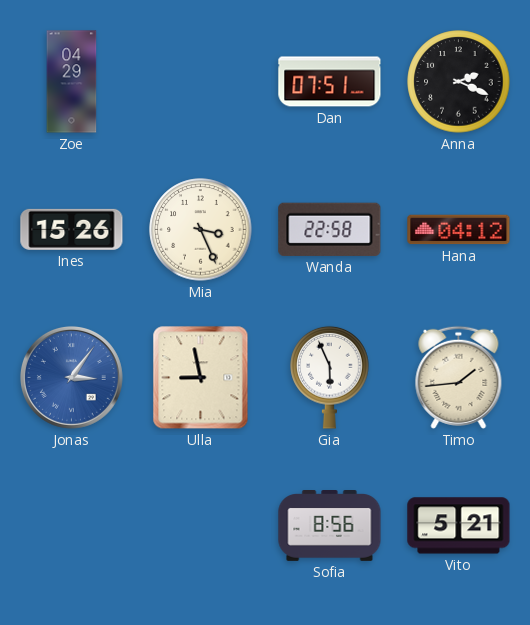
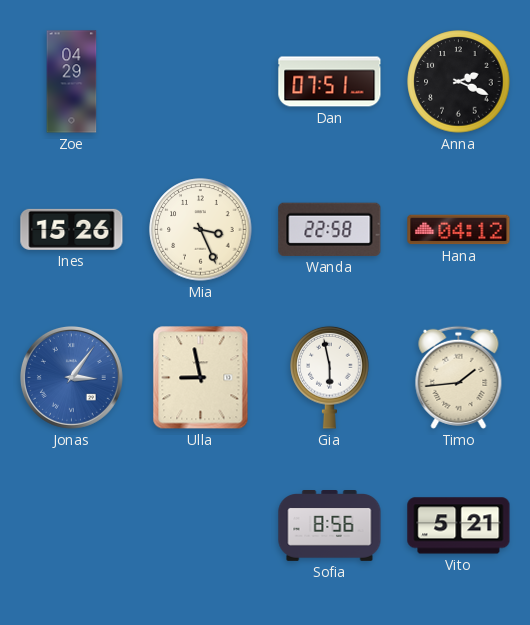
Gia: 5:56 -> 5:58
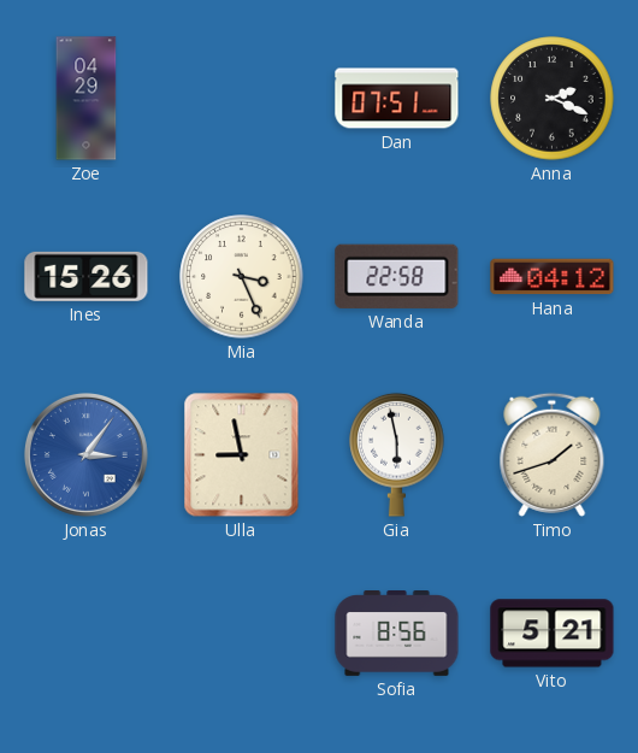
Timo: 1:44 -> 1:42
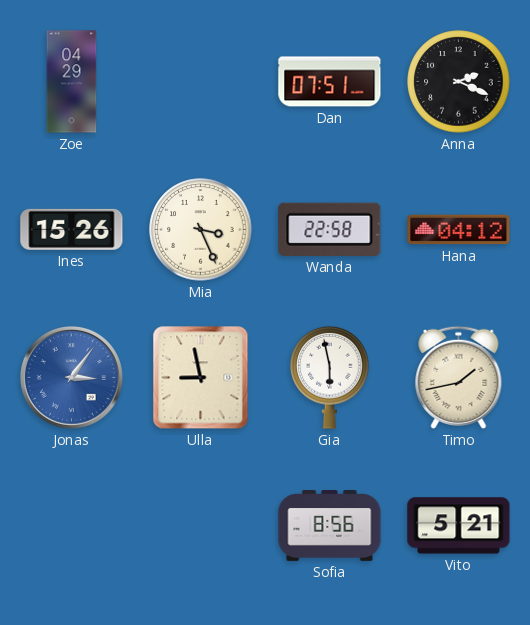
Timo: 1:42 -> 1:43
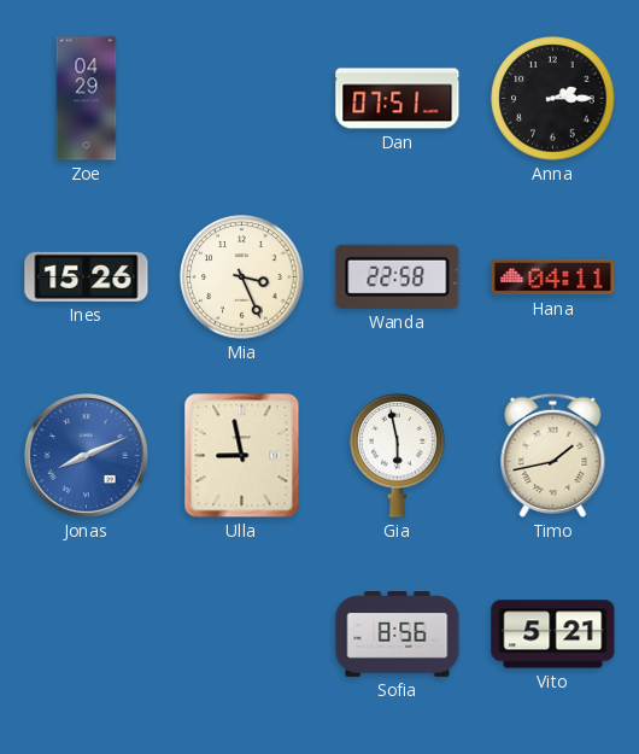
Anna: 2:19 -> 2:15
Hana: 04:12 -> 04:11
Jonas: 3:06 -> 8:11
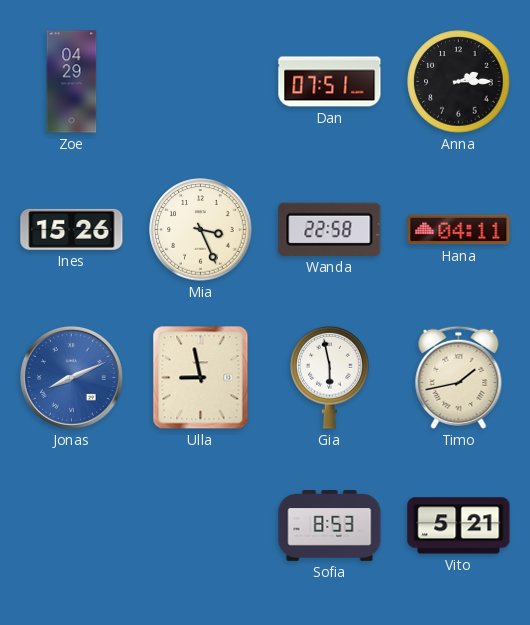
Sofia: 8:56 -> 8:53
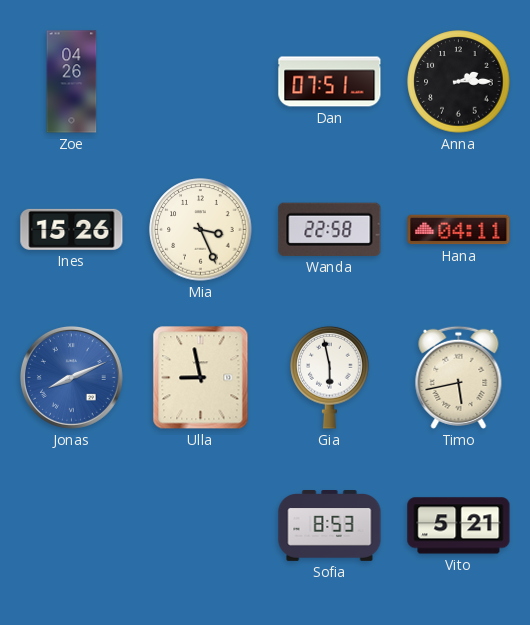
Zoe: 04:29 -> 04:26
Timo: 1:43 -> 5:43
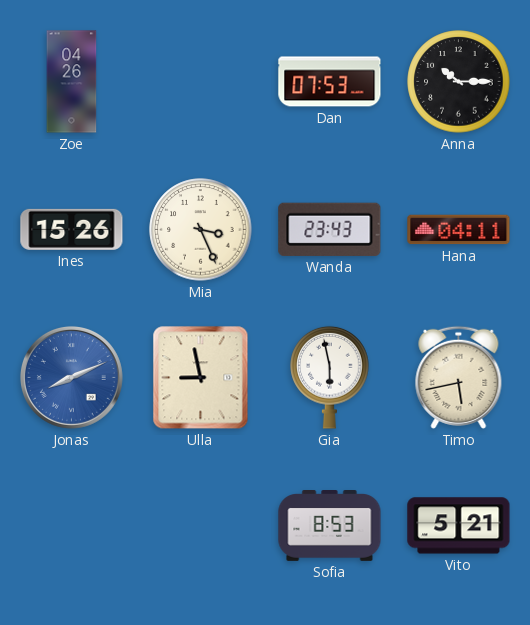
Dan: 07:51 -> 07:53
Anna: 2:15 -> 10:15
Wanda: 22:58 -> 23:43
